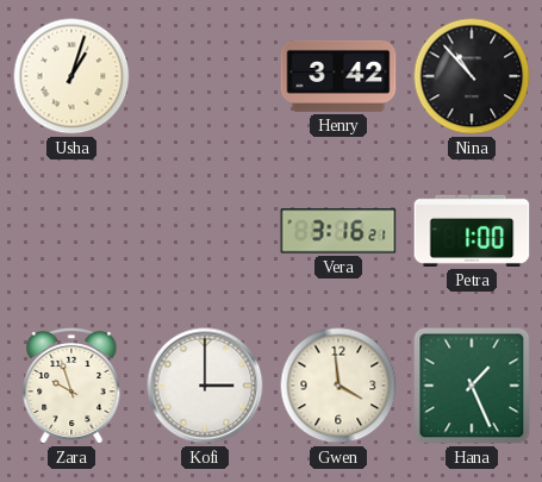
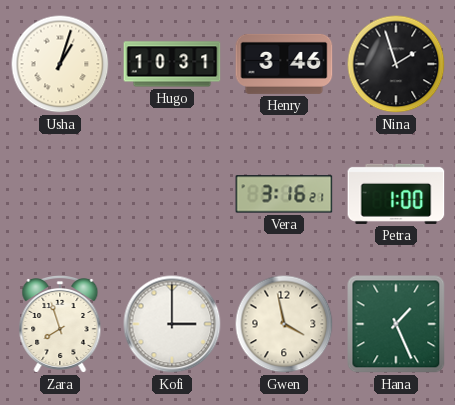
Hugo: none -> 10:31
Henry: 3:42 -> 3:46
Nina: 10:53 -> 1:57
Zara: 9:57 -> 7:57
Gwen: 3:59 -> 3:58
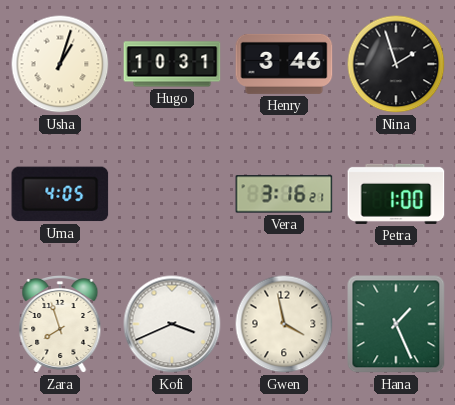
Uma: none -> 4:05
Kofi: 3:00 -> 3:41
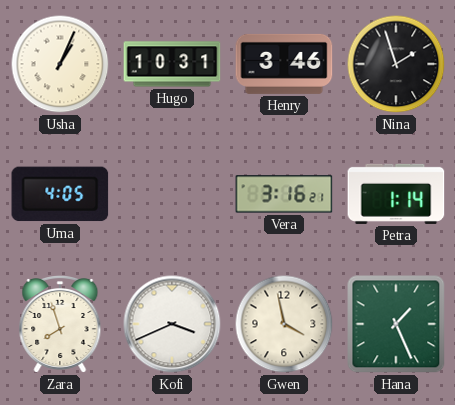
Usha: 1:03 -> 1:04
Petra: 1:00 -> 1:14
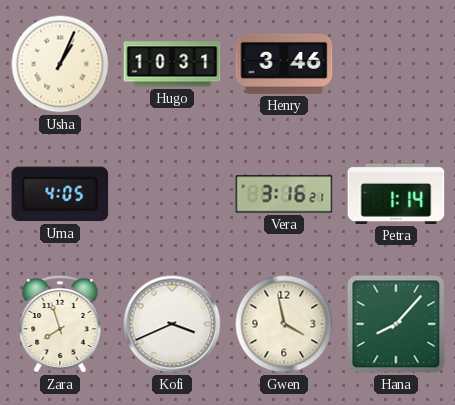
Nina: 1:57 -> none
Hana: 1:26 -> 8:07
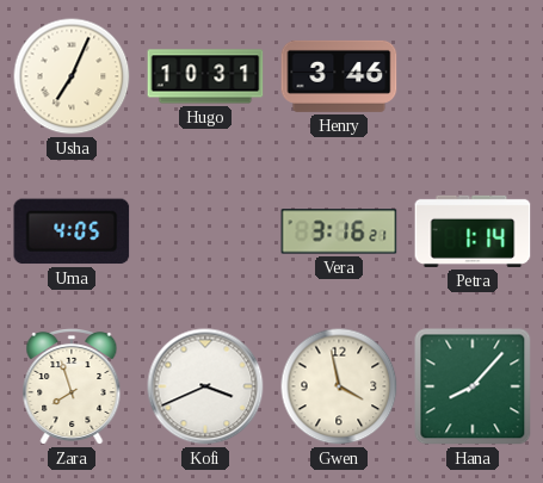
Usha: 1:04 -> 7:04
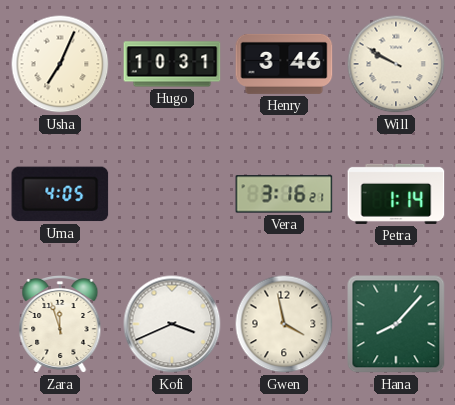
Will: none -> 9:50
Zara: 7:57 -> 11:57
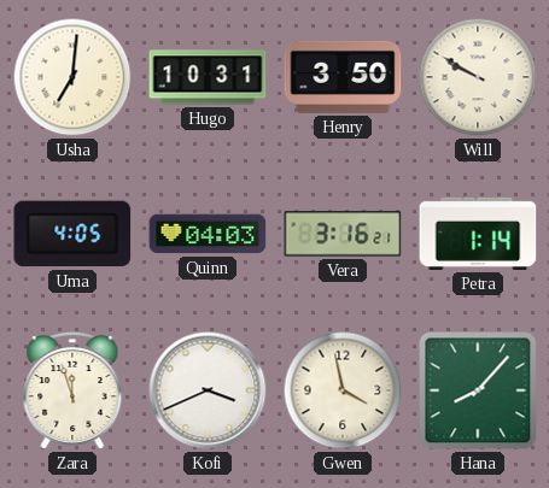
Usha: 7:04 -> 7:01
Henry: 3:46 -> 3:50
Quinn: none -> 04:03
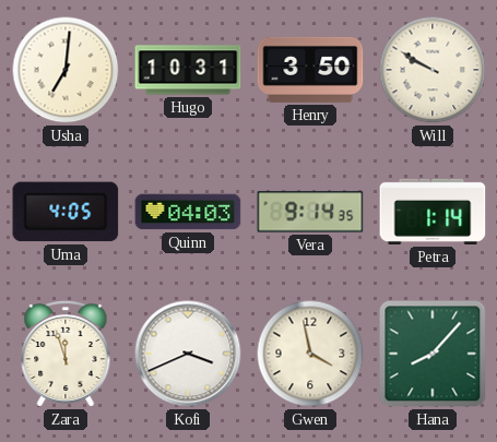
Vera: 3:16 -> 9:14
